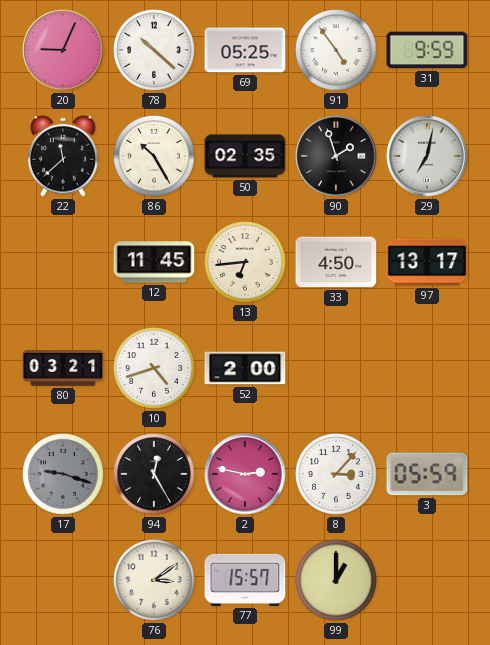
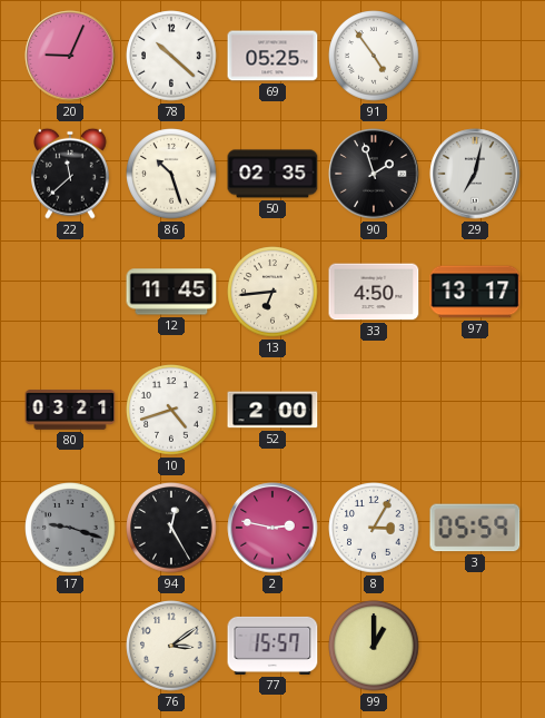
31: 9:59 -> none
86: 10:25 -> 10:27
8: 3:07 -> 3:05
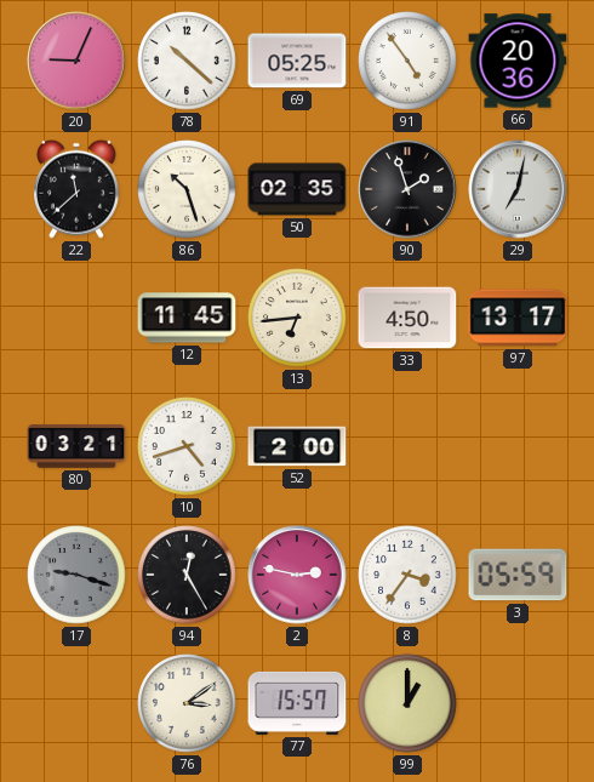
66: none -> 20:36
8: 3:05 -> 3:36
